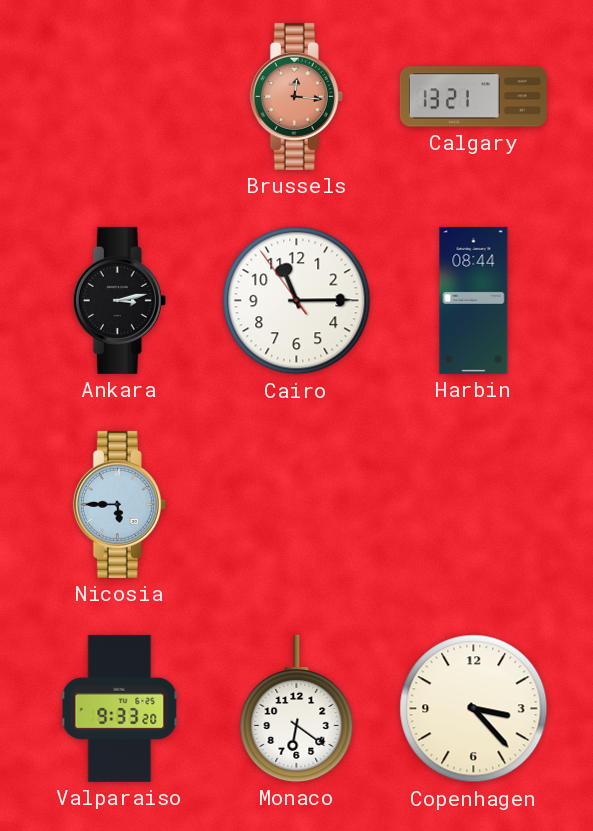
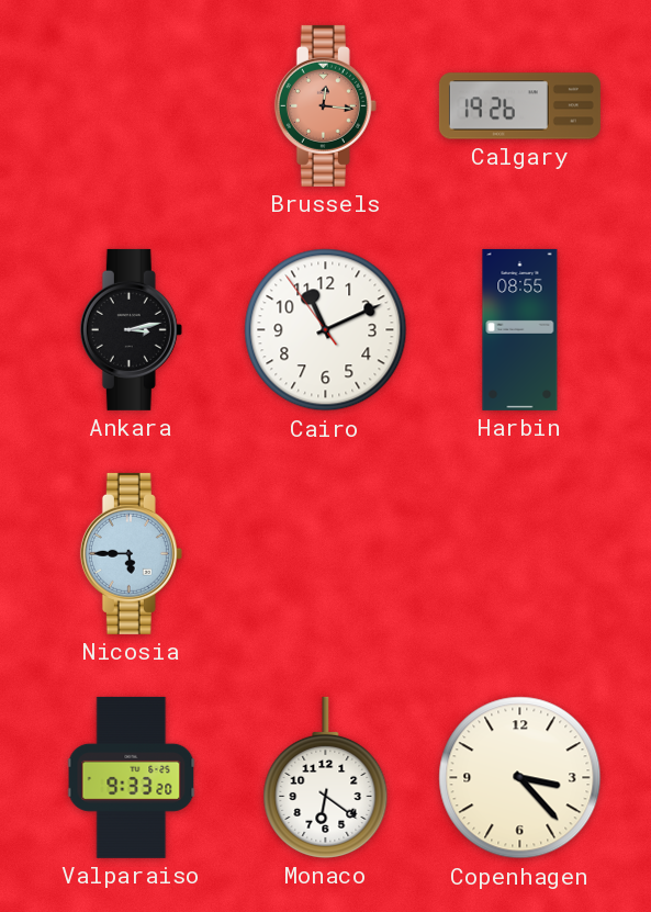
Calgary: 13:21 -> 19:26
Cairo: 11:14 -> 11:10
Harbin: 08:44 -> 08:55
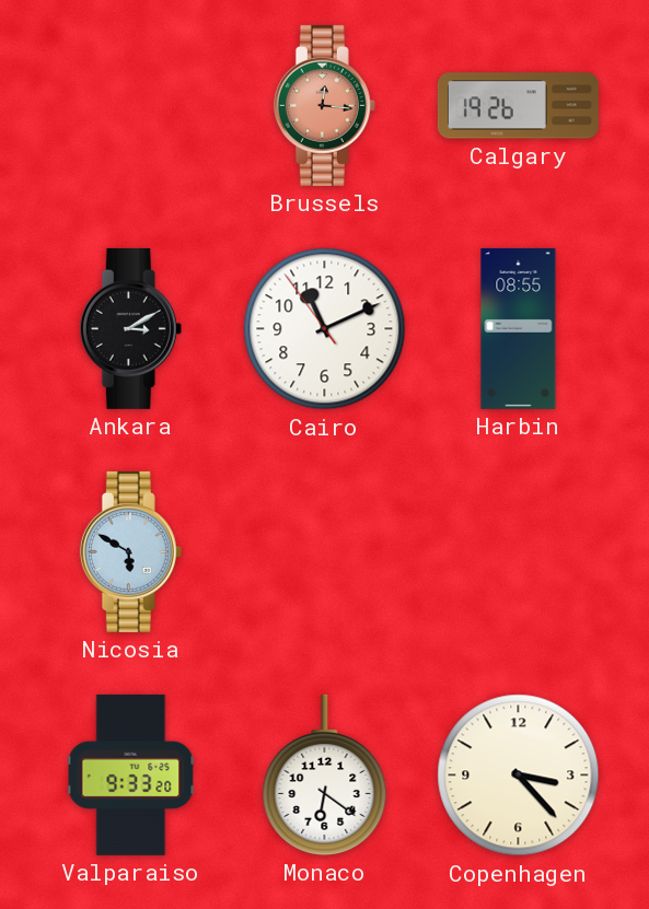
Ankara: 3:13 -> 3:10
Nicosia: 5:45 -> 5:50
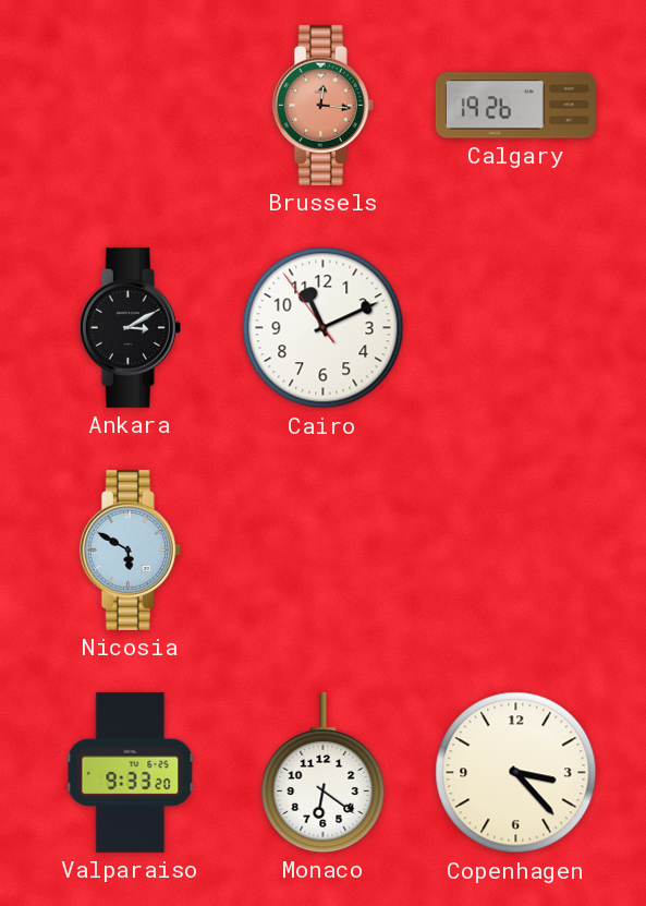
Harbin: 08:55 -> none
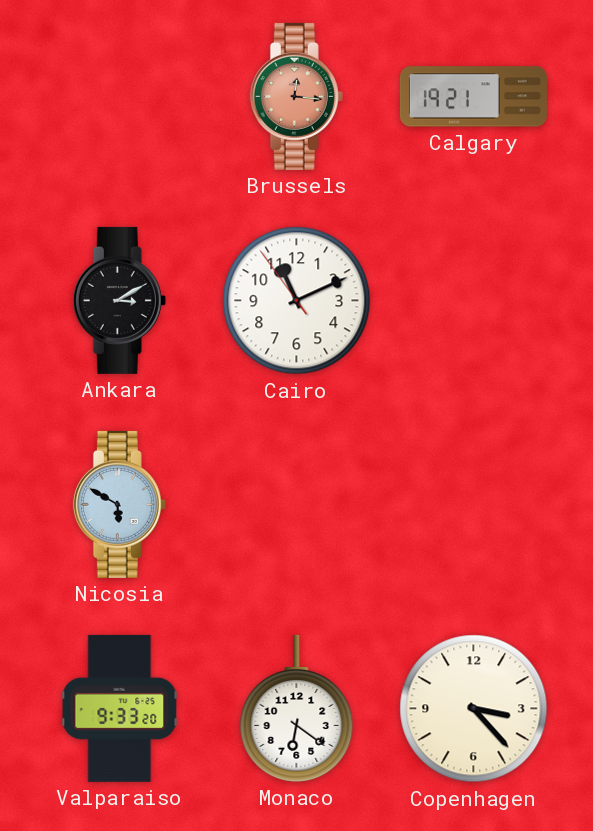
Calgary: 19:26 -> 19:21
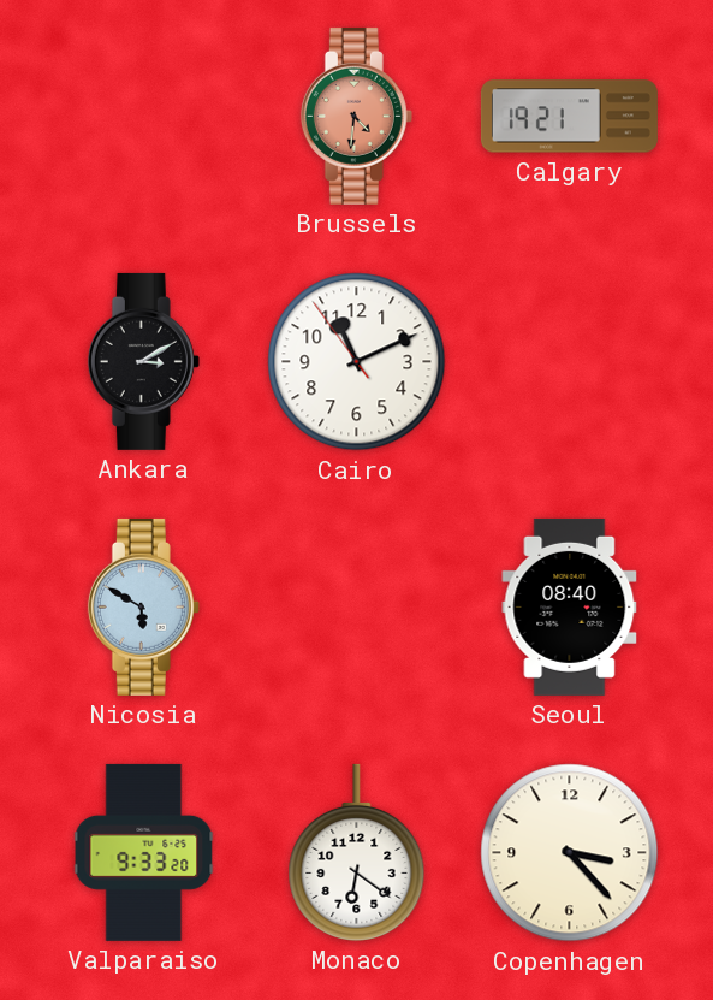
Brussels: 12:16 -> 4:31
Seoul: none -> 08:40
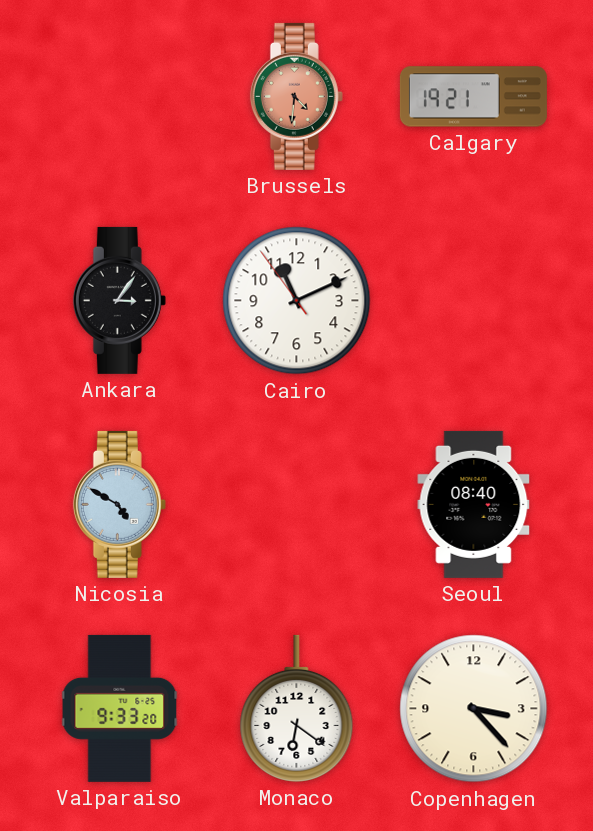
Ankara: 3:10 -> 3:06
Nicosia: 5:50 -> 4:50
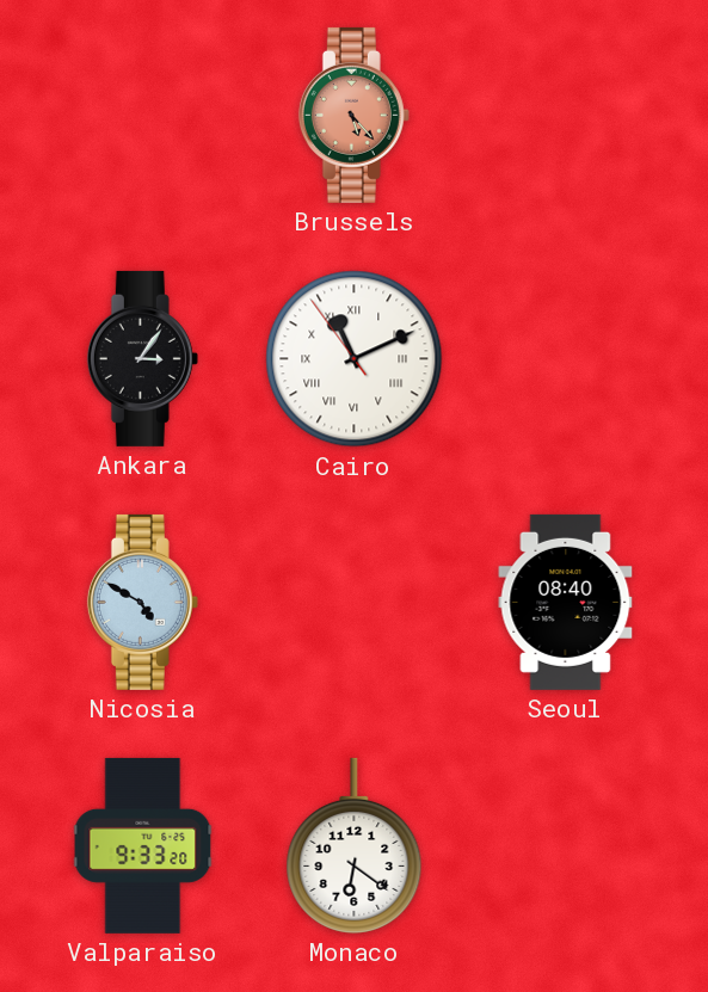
Brussels: 4:31 -> 5:23
Calgary: 19:21 -> none
Cairo numerals: Arabic -> Roman
Copenhagen: 3:23 -> none
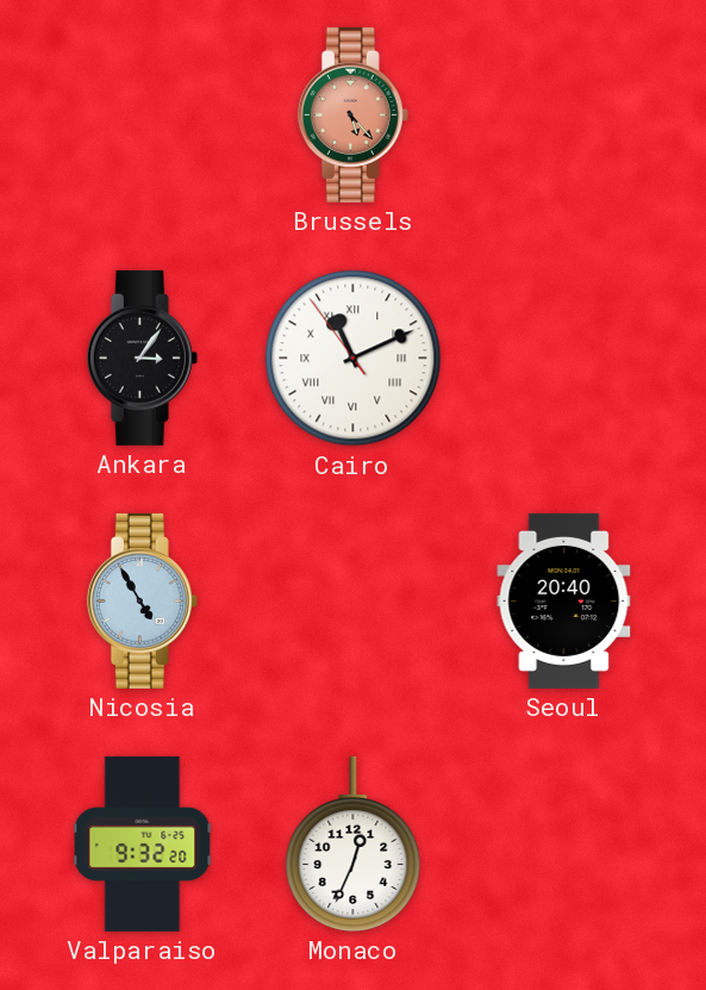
Nicosia: 4:50 -> 4:55
Seoul: 08:40 -> 20:40
Valparaiso: 9:33 -> 9:32
Monaco: 6:21 -> 12:34
